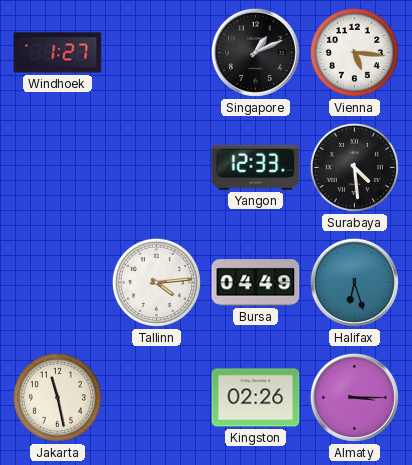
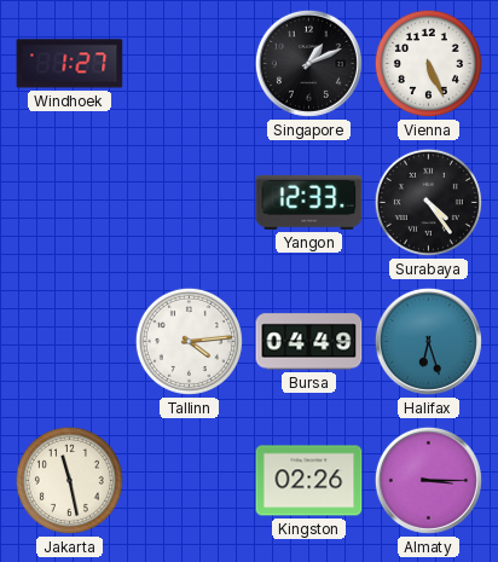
Vienna: 5:16 -> 5:26
Surabaya: 4:29 -> 4:24
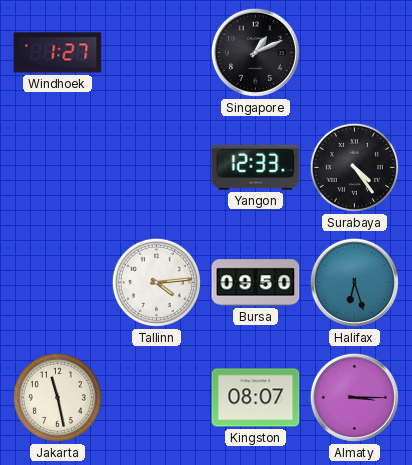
Vienna: 5:26 -> none
Bursa: 04:49 -> 09:50
Kingston: 02:26 -> 08:07
